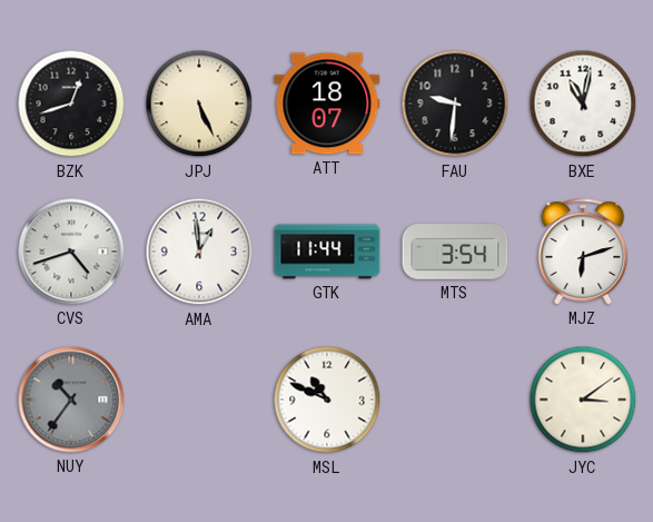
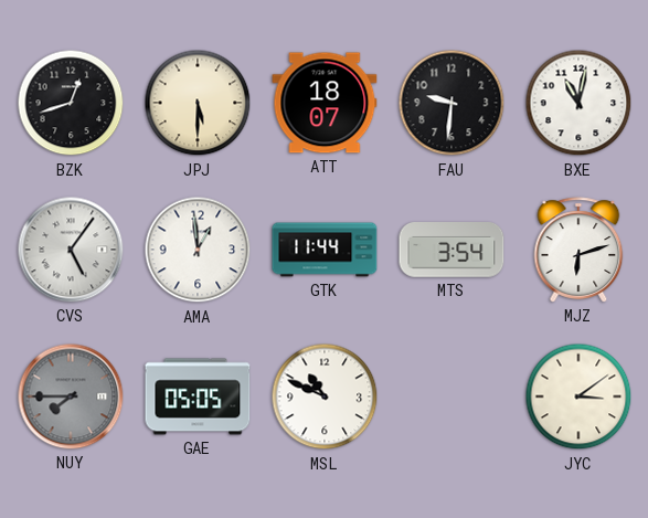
JPJ: 5:26 -> 5:30
CVS: 4:42 -> 5:06
NUY: 10:36 -> 7:45
GAE: none -> 05:05
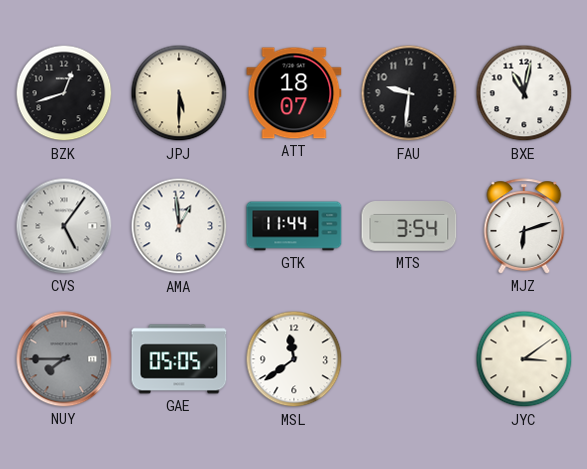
MSL: 10:49 -> 11:39
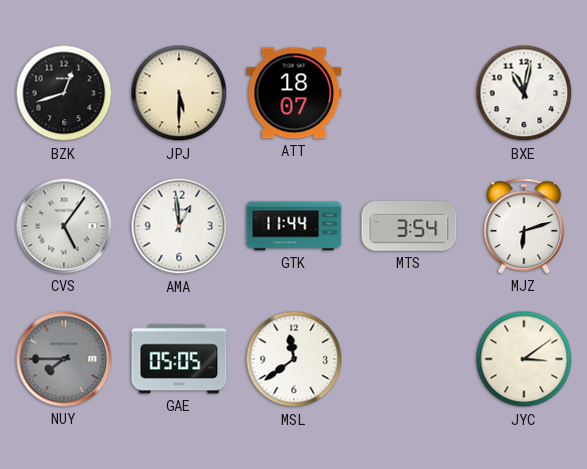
FAU: 9:31 -> none
